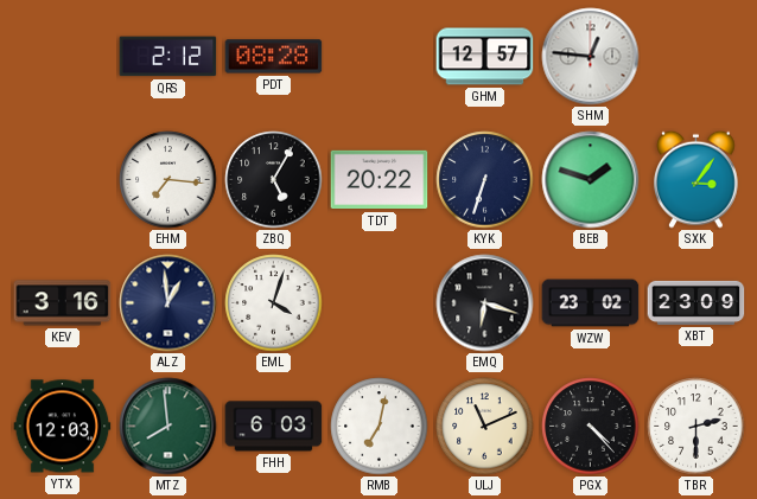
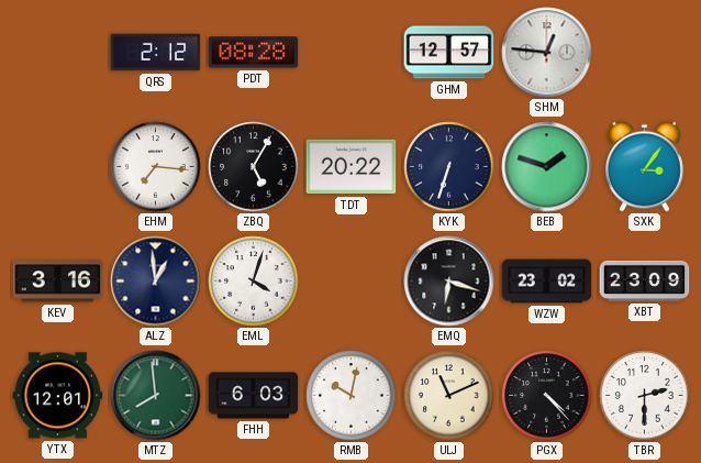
YTX: 12:03 -> 12:01
RMB: 7:02 -> 10:02
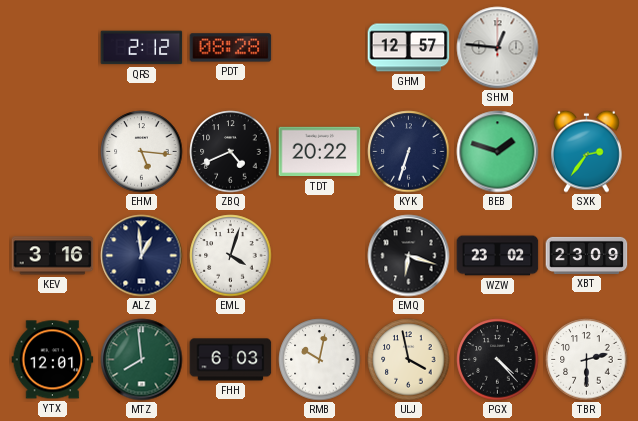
EHM: 7:16 -> 5:16
ZBQ: 5:05 -> 4:41
SXK: 3:06 -> 2:36
ULJ: 11:11 -> 3:58
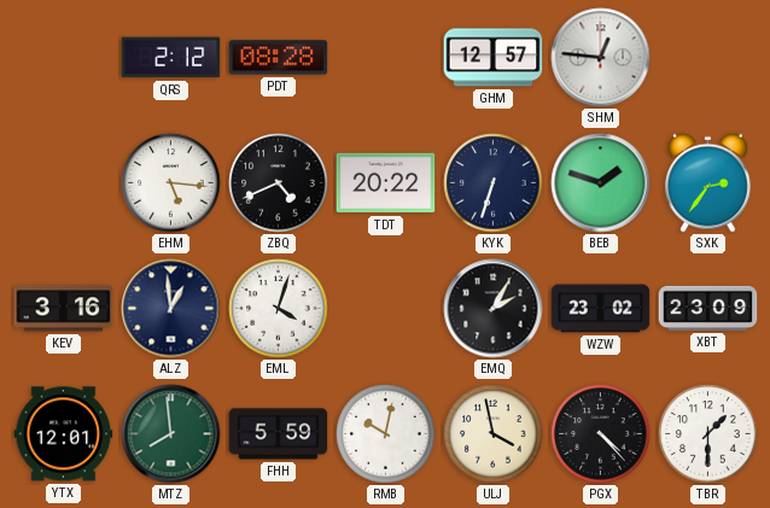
EMQ: 6:18 -> 2:05
FHH: 6:03 -> 5:59
TBR: 2:30 -> 1:30
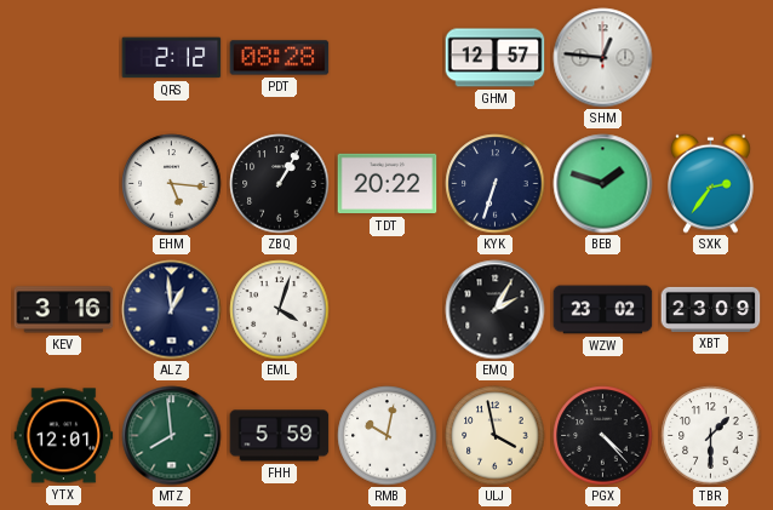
ZBQ: 4:41 -> 1:05
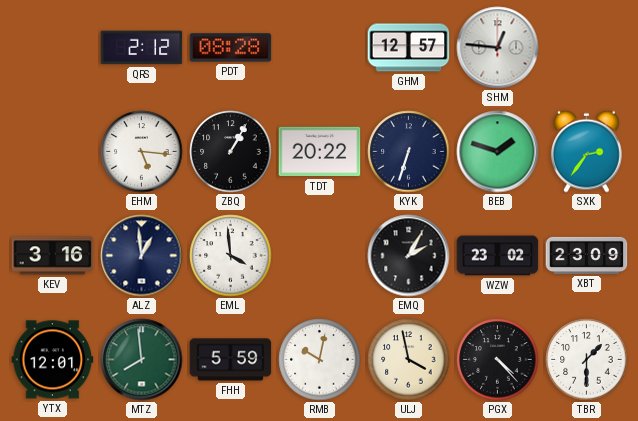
EML: 4:03 -> 3:59
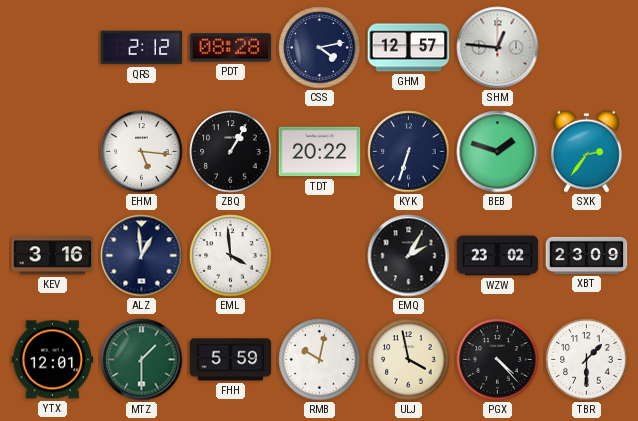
CSS: none -> 4:13
MTZ: 7:59 -> 1:30
